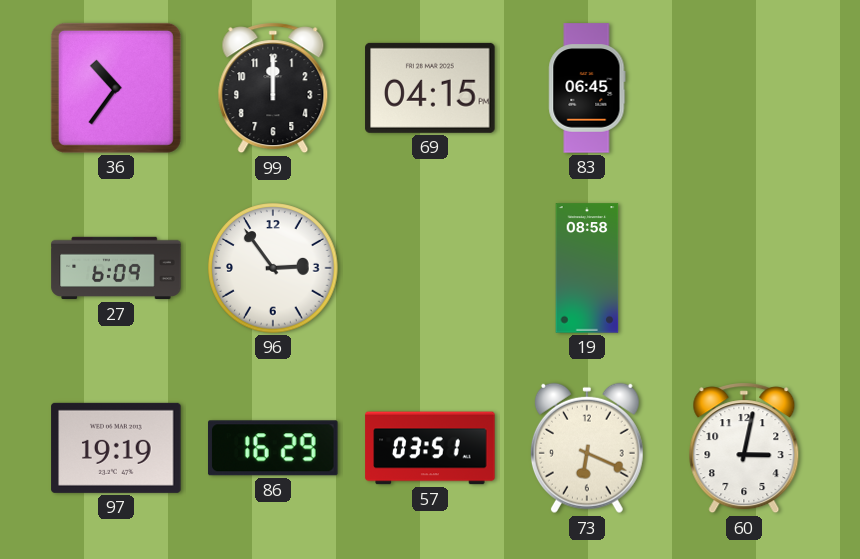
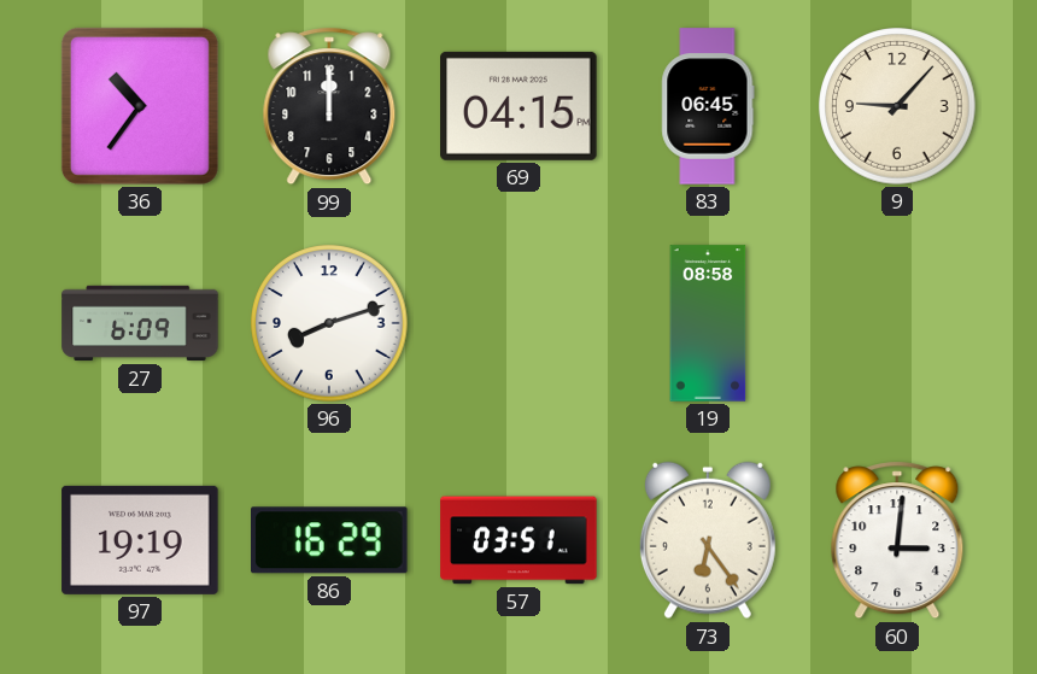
9: none -> 9:07
96: 2:54 -> 8:12
73: 6:19 -> 6:24
60: 3:02 -> 3:01
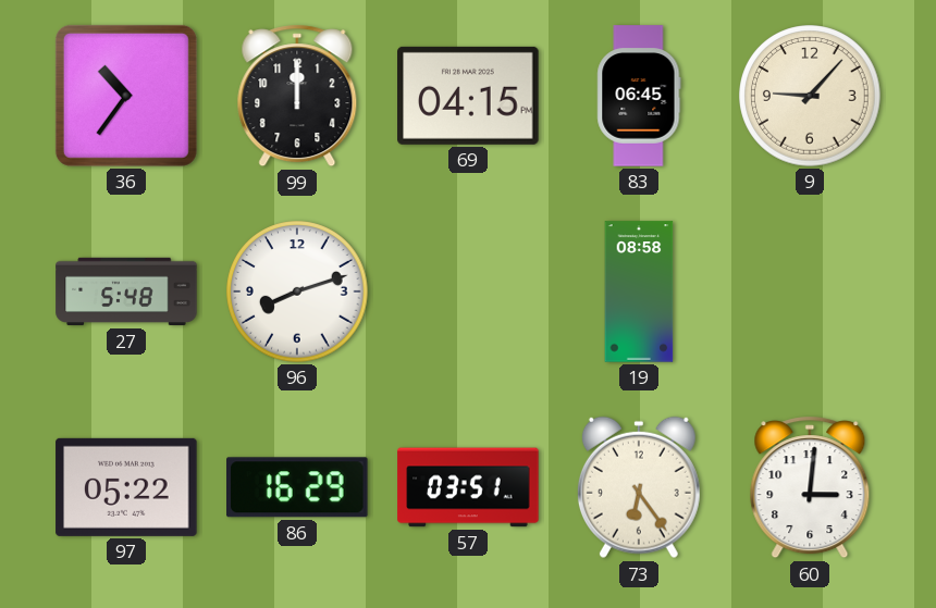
27: 6:09 -> 5:48
97: 19:19 -> 05:22
